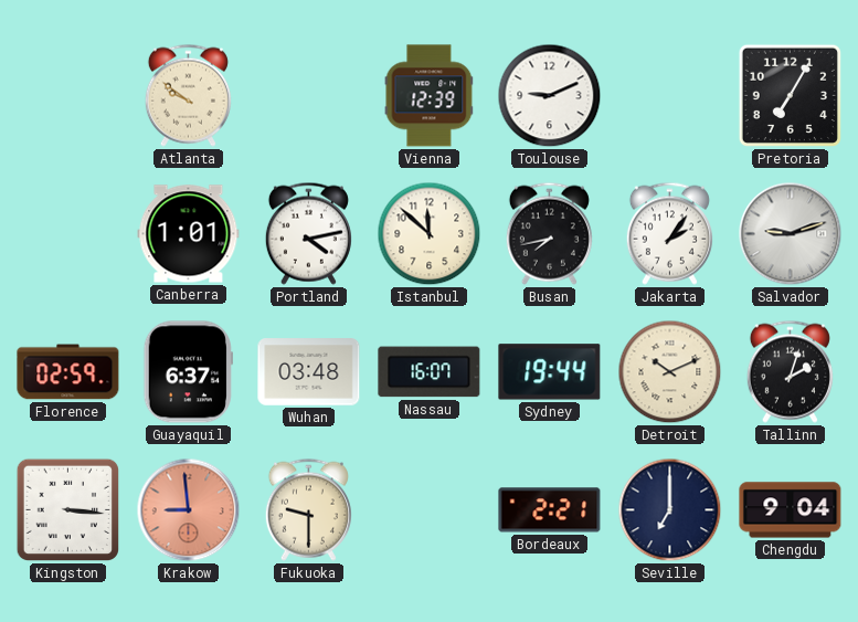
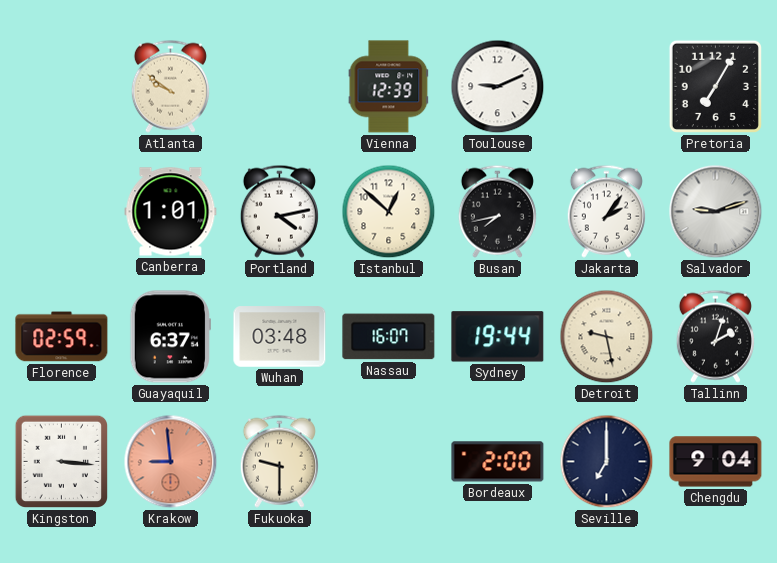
Istanbul: 11:52 -> 12:52
Detroit: 10:11 -> 9:28
Bordeaux: 2:21 -> 2:00
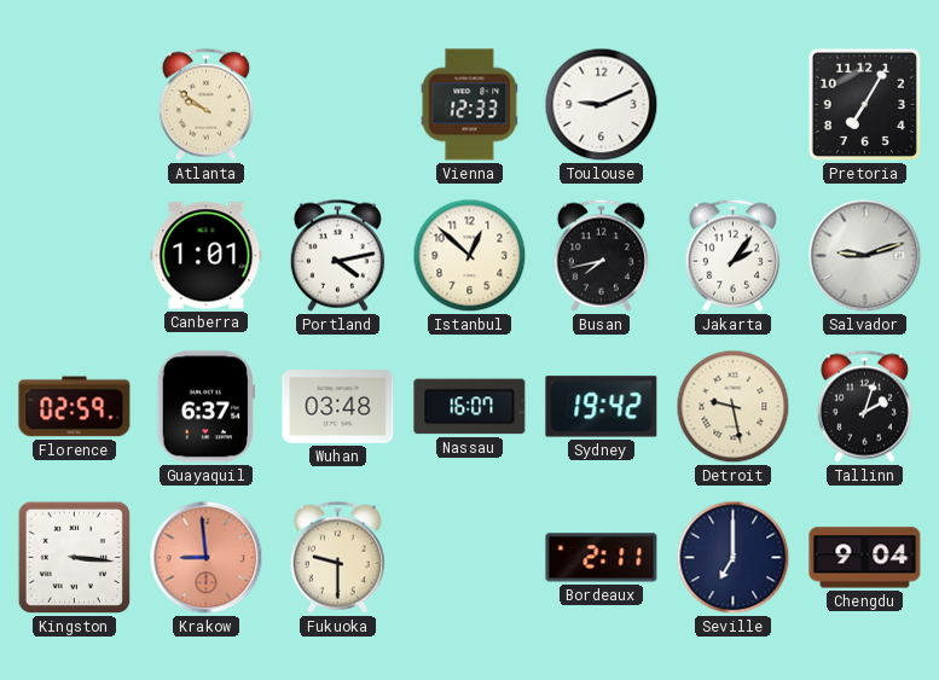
Vienna: 12:39 -> 12:33
Sydney: 19:44 -> 19:42
Bordeaux: 2:00 -> 2:11
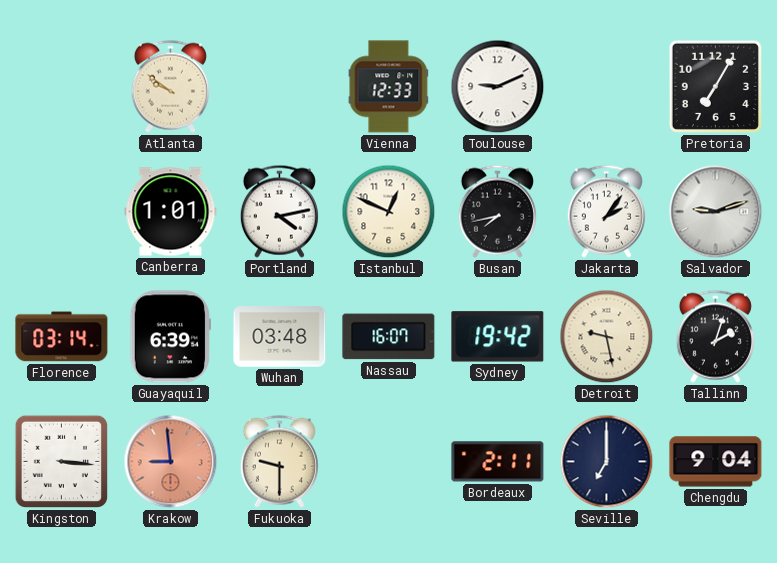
Istanbul: 12:52 -> 12:49
Florence: 02:59 -> 03:14
Guayaquil: 6:37 -> 6:39
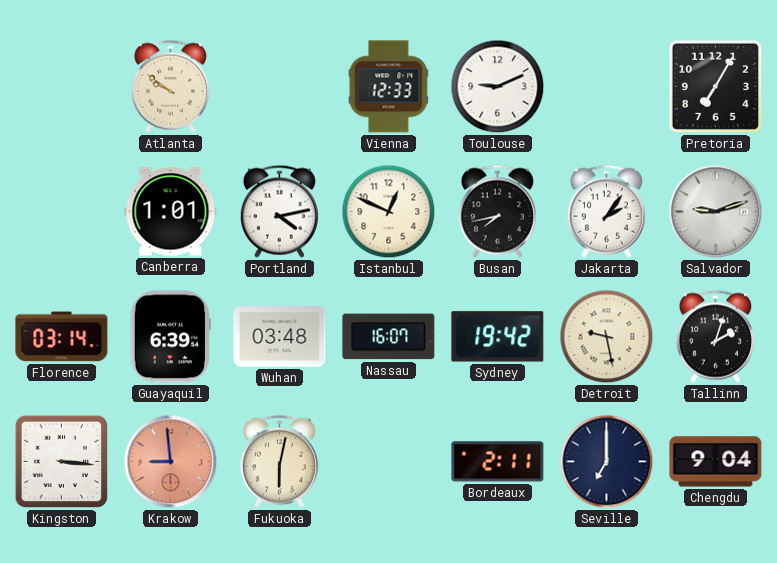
Fukuoka: 9:30 -> 6:02
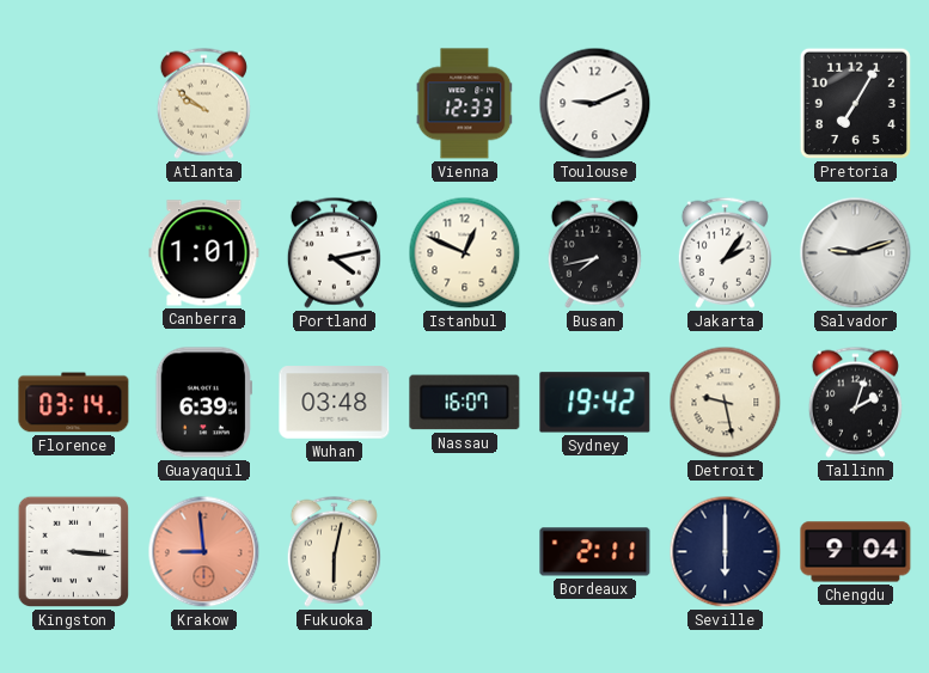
Seville: 7:00 -> 6:00
